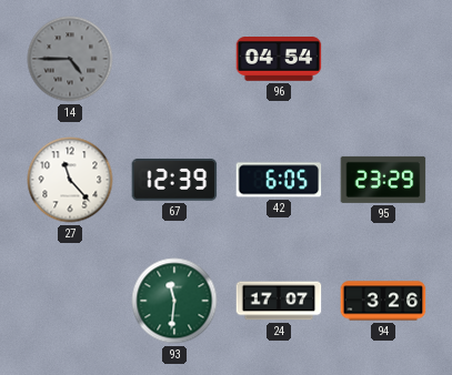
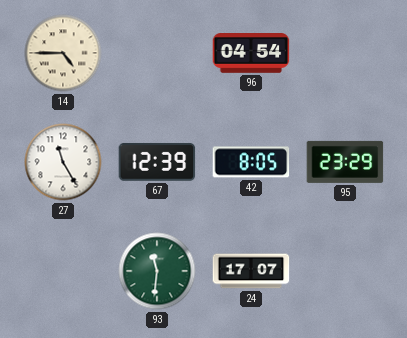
14 dial: grey -> cream
27: 11:23 -> 11:25
42: 6:05 -> 8:05
94: 3:26 -> none
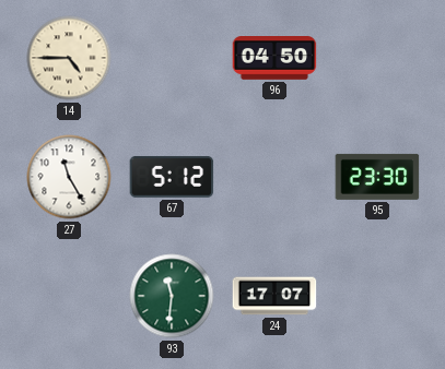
96: 04:54 -> 04:50
67: 12:39 -> 5:12
42: 8:05 -> none
95: 23:29 -> 23:30
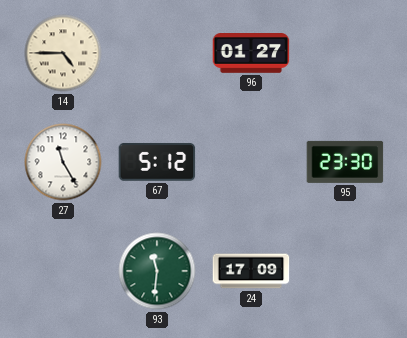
96: 04:50 -> 01:27
24: 17:07 -> 17:09
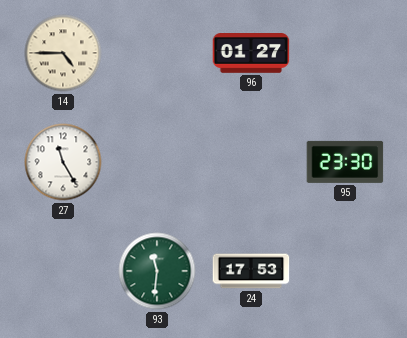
67: 5:12 -> none
24: 17:09 -> 17:53
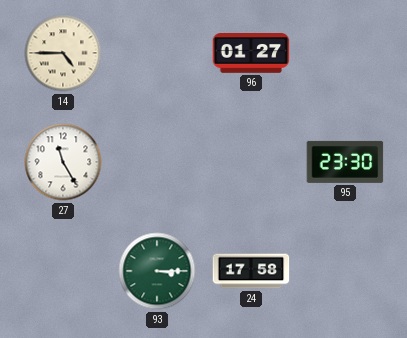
93: 11:31 -> 3:15
24: 17:53 -> 17:58
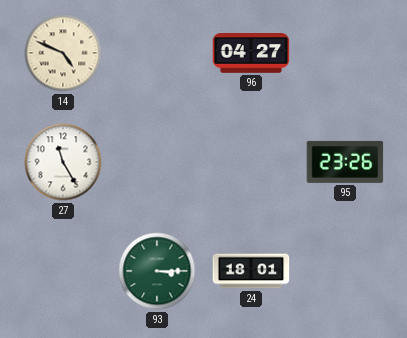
14: 4:45 -> 4:49
96: 01:27 -> 04:27
95: 23:30 -> 23:26
24: 17:58 -> 18:01
